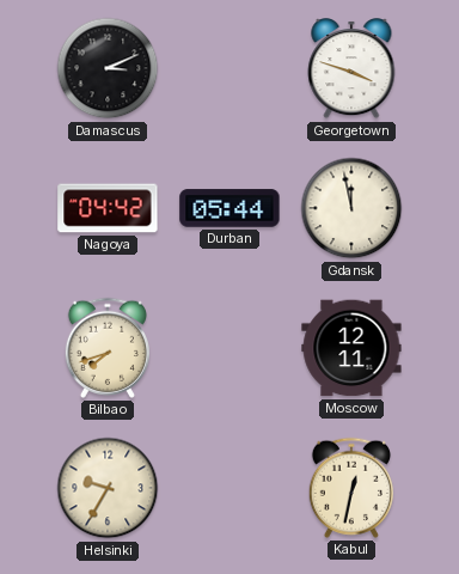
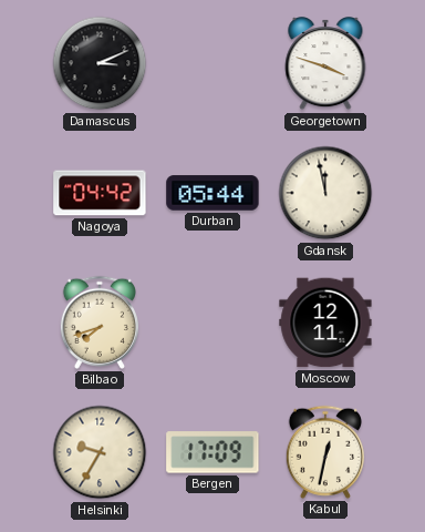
Bergen: none -> 17:09
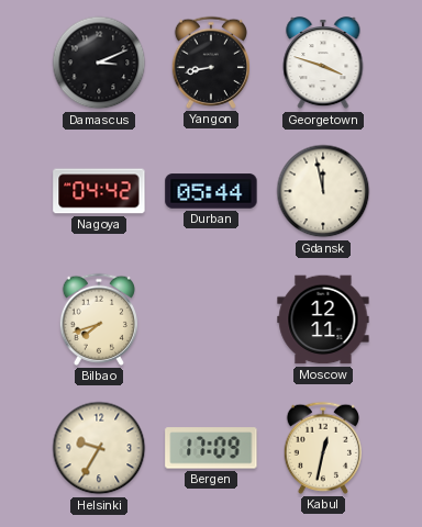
Yangon: none -> 8:43
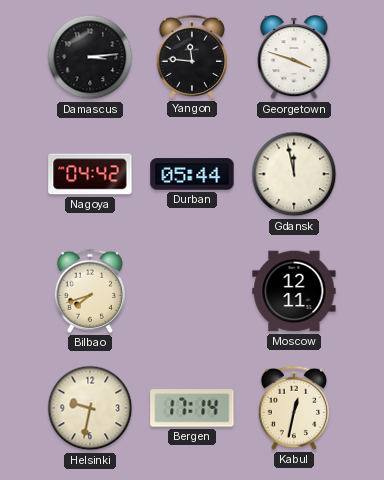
Damascus: 3:11 -> 3:14
Yangon: 8:43 -> 11:46
Helsinki: 9:35 -> 9:32
Bergen: 17:09 -> 17:14
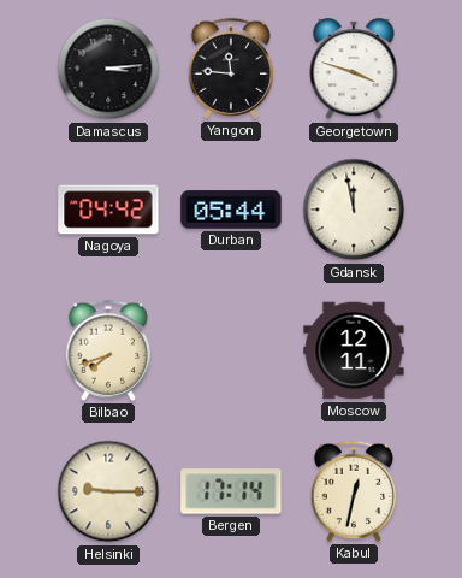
Helsinki: 9:32 -> 9:15
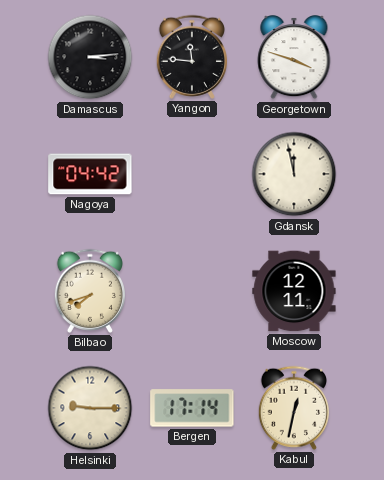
Durban: 05:44 -> none
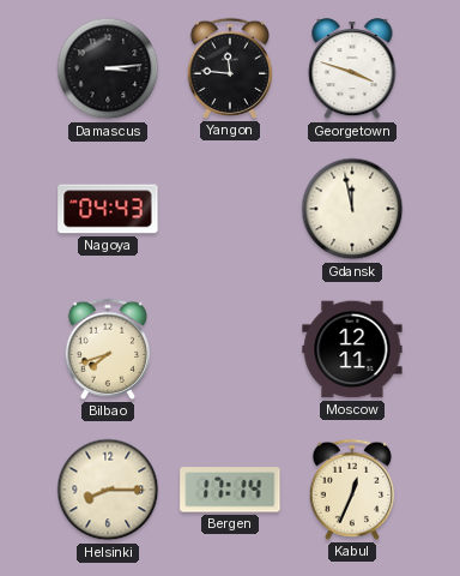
Nagoya: 04:42 -> 04:43
Helsinki: 9:15 -> 8:15
Kabul: 12:32 -> 12:34
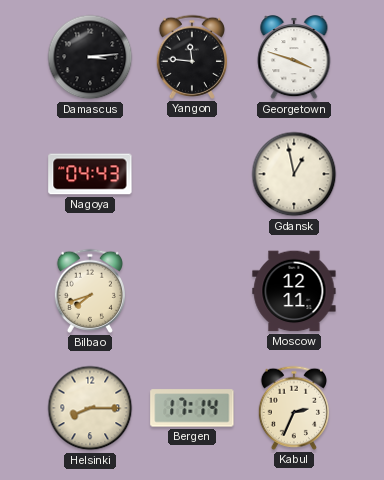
Gdansk: 11:58 -> 12:58
Kabul: 12:34 -> 2:34
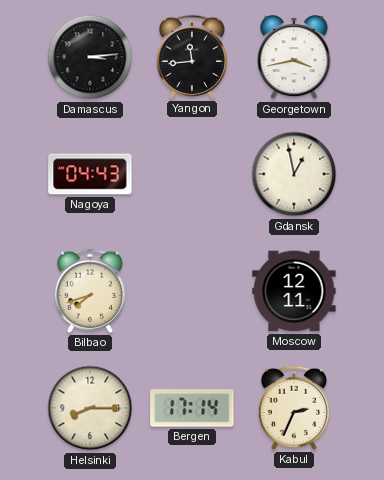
Yangon: 11:46 -> 11:44
Georgetown: 3:48 -> 3:43
